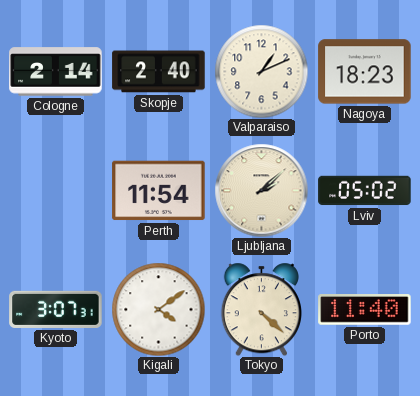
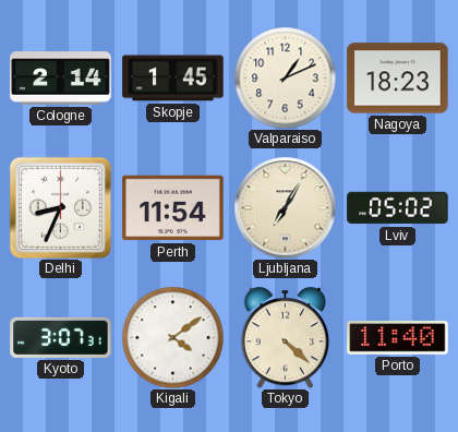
Skopje: 2:40 -> 1:45
Delhi: none -> 8:34
Ljubljana: 2:08 -> 7:05
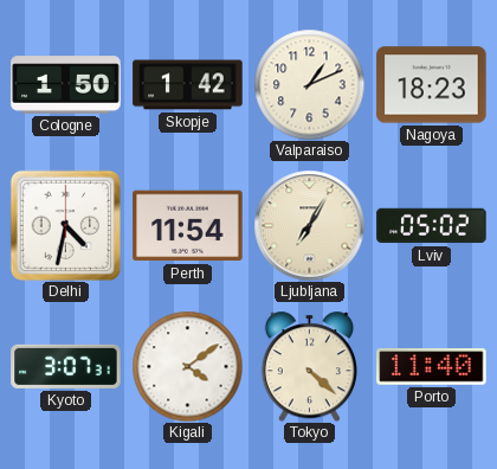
Cologne: 2:14 -> 1:50
Skopje: 1:45 -> 1:42
Delhi: 8:34 -> 4:32
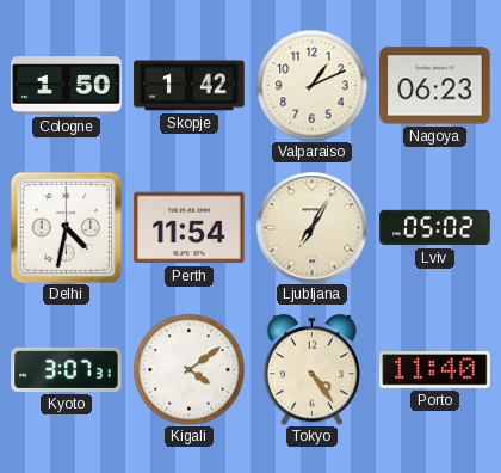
Nagoya: 18:23 -> 06:23
Tokyo: 4:22 -> 4:24
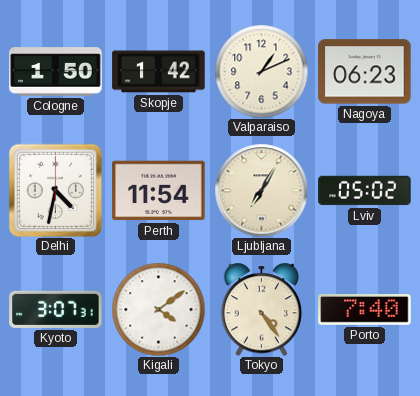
Porto: 11:40 -> 7:40
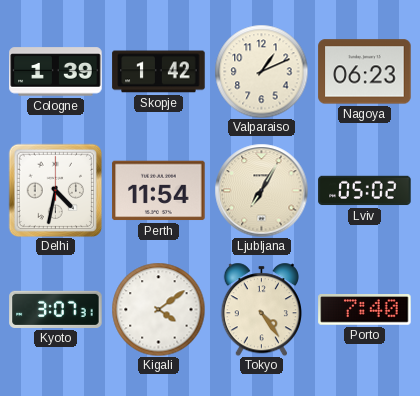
Cologne: 1:50 -> 1:39
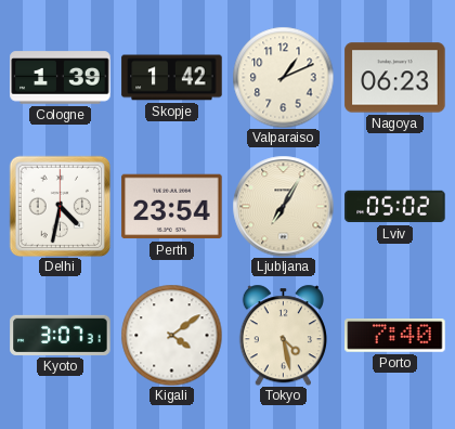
Perth: 11:54 -> 23:54
Tokyo: 4:24 -> 4:28
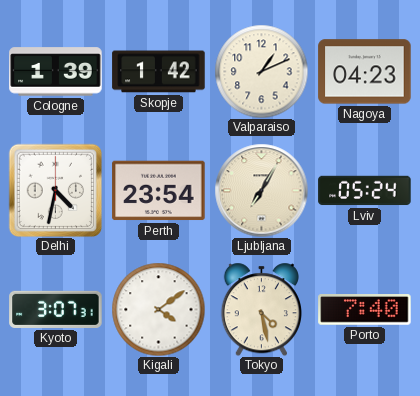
Nagoya: 06:23 -> 04:23
Lviv: 05:02 -> 05:24
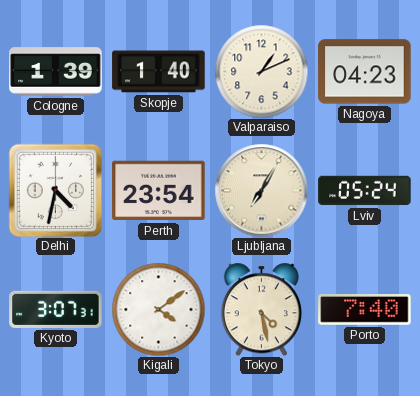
Skopje: 1:42 -> 1:40
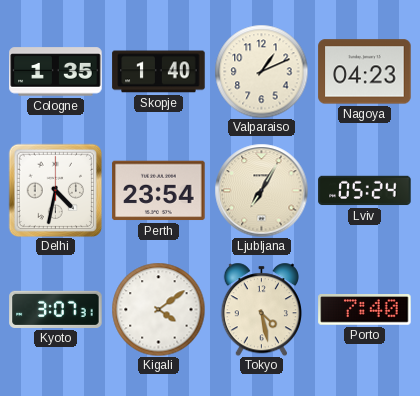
Cologne: 1:39 -> 1:35
